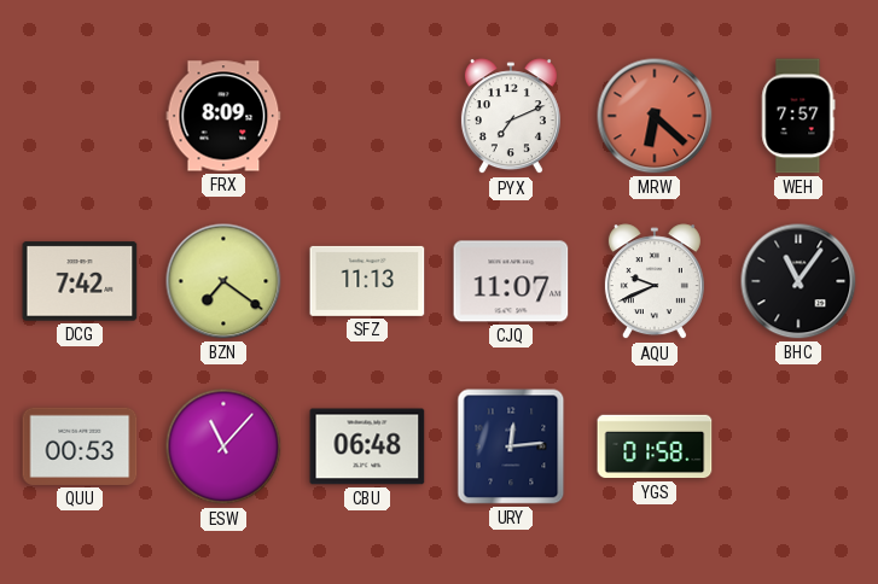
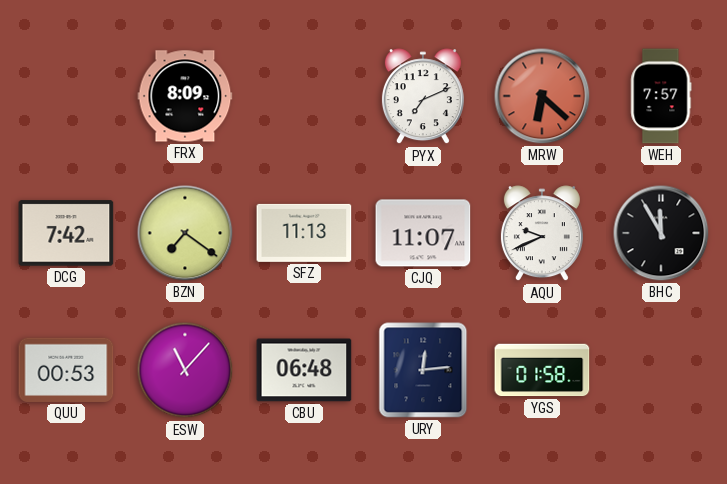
BHC: 11:06 -> 11:55
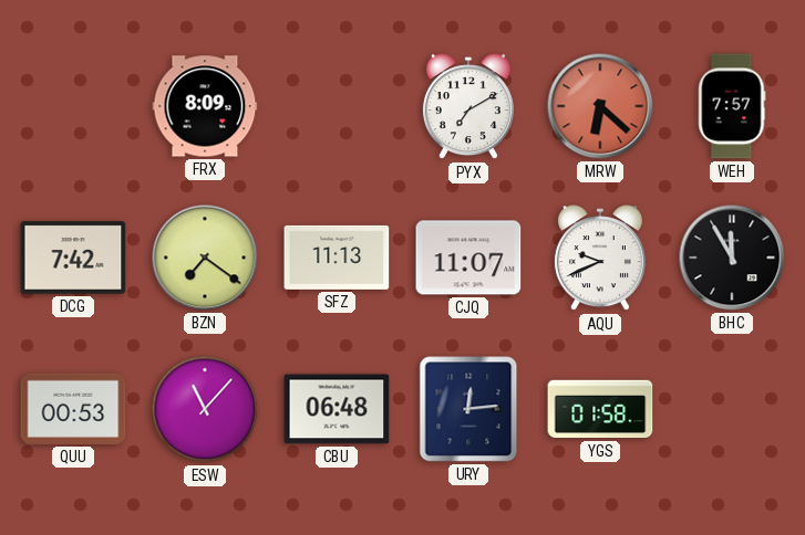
PYX: 7:11 -> 7:10
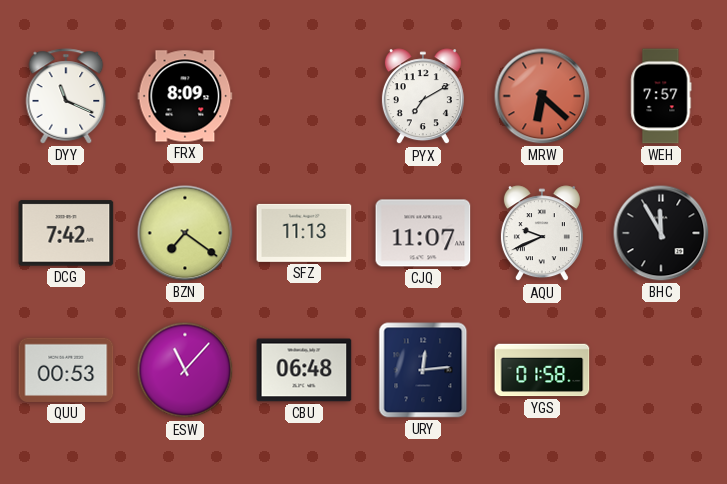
DYY: none -> 11:19
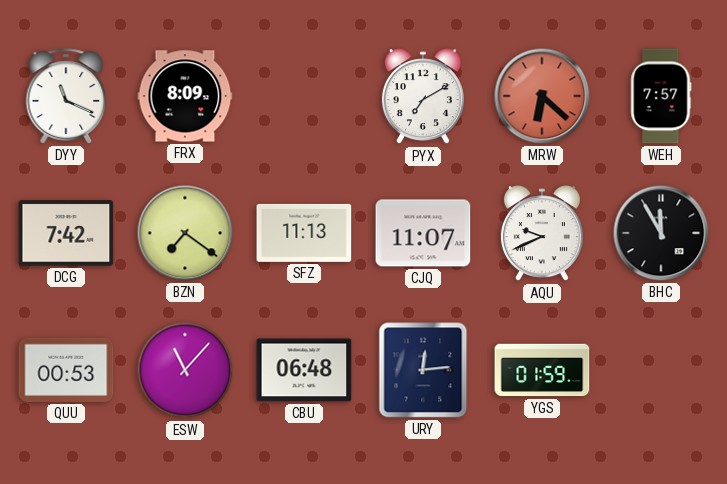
YGS: 01:58 -> 01:59
